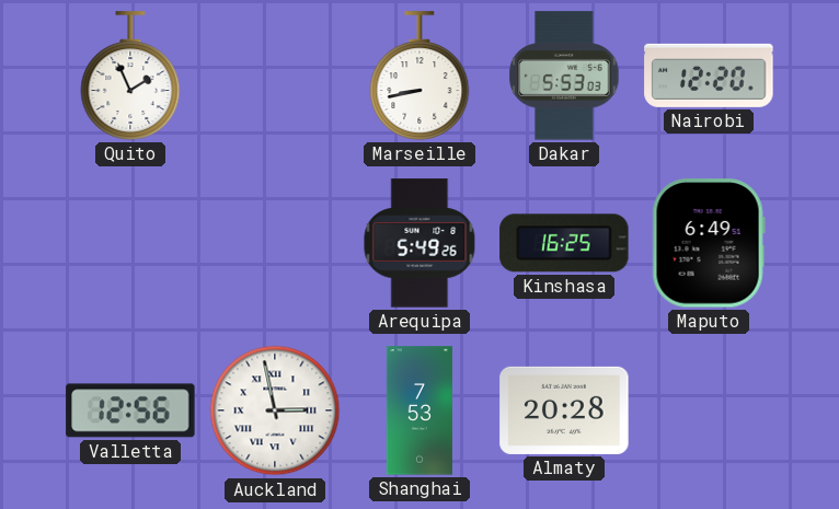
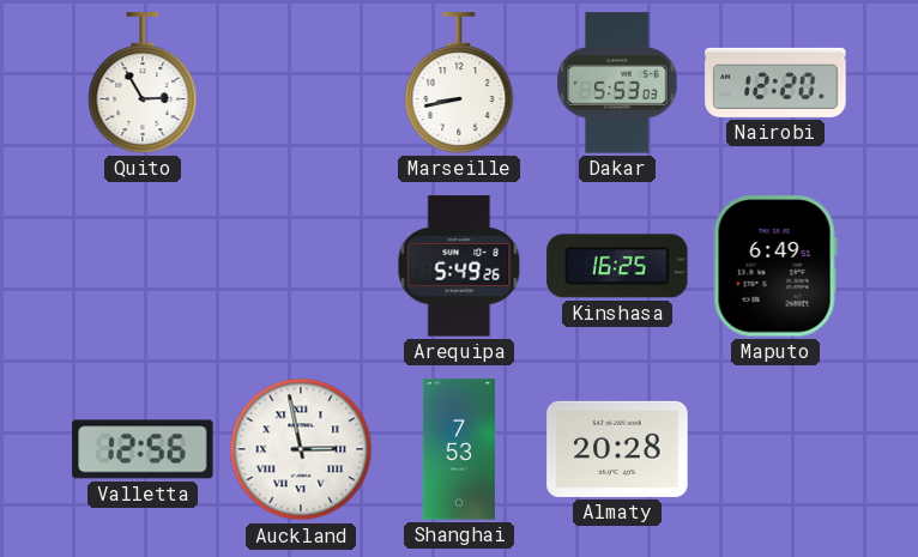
Quito: 1:56 -> 2:55
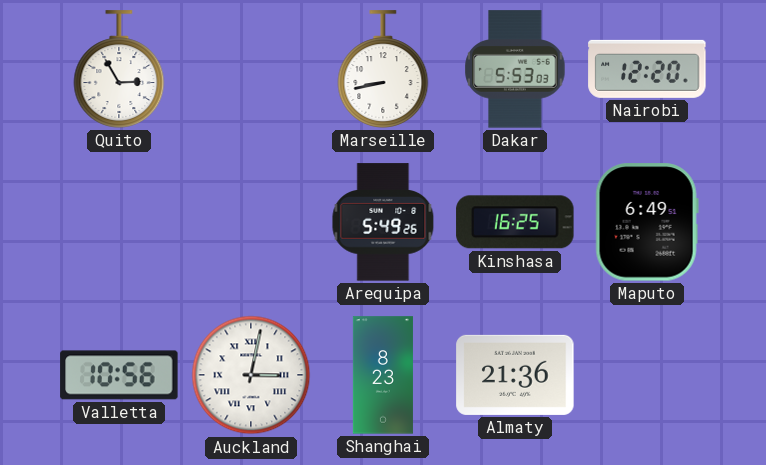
Valletta: 12:56 -> 10:56
Auckland: 2:58 -> 3:02
Shanghai: 7:53 -> 8:23
Almaty: 20:28 -> 21:36
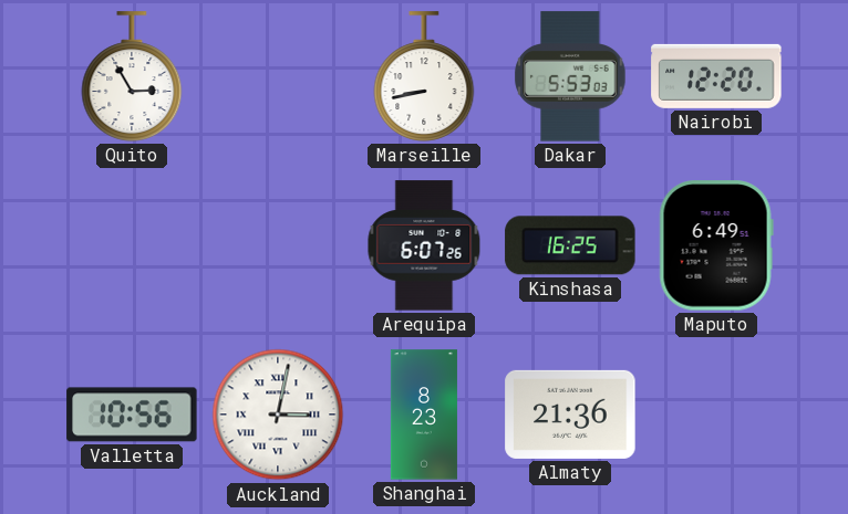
Arequipa: 5:49 -> 6:07
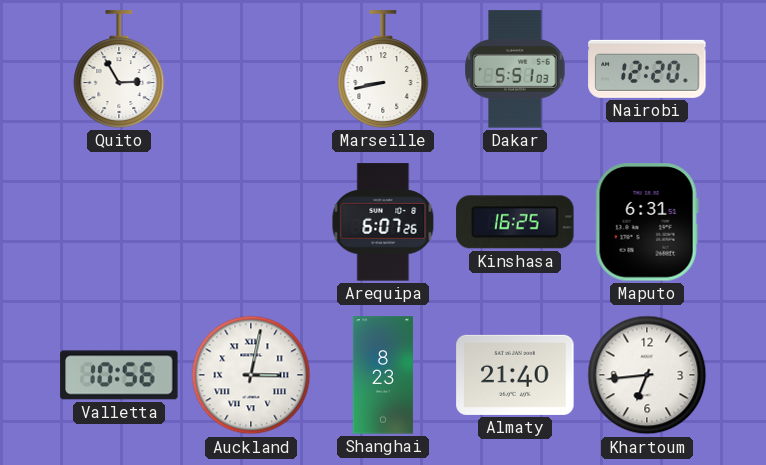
Dakar: 5:53 -> 5:51
Maputo: 6:49 -> 6:31
Almaty: 21:36 -> 21:40
Khartoum: none -> 6:44
